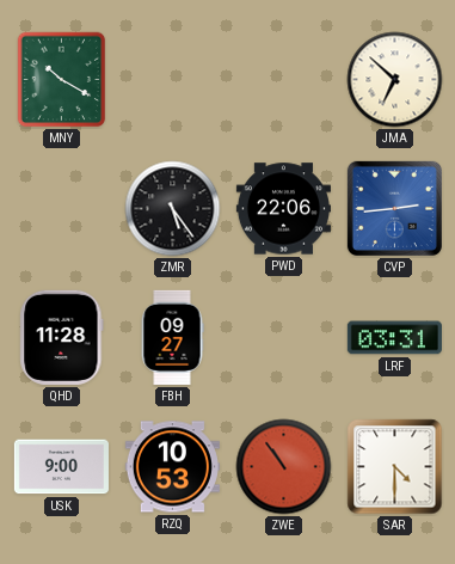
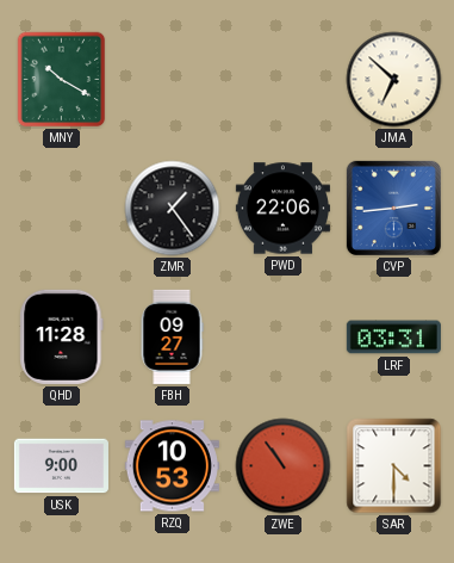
ZMR: 5:24 -> 1:24
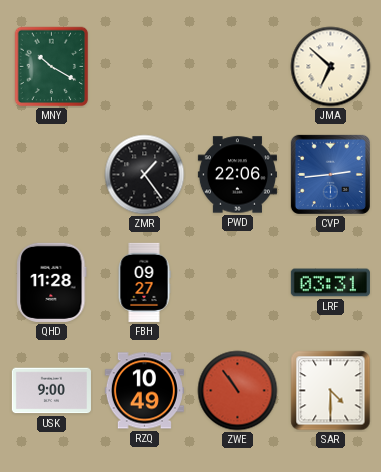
RZQ: 10:53 -> 10:49
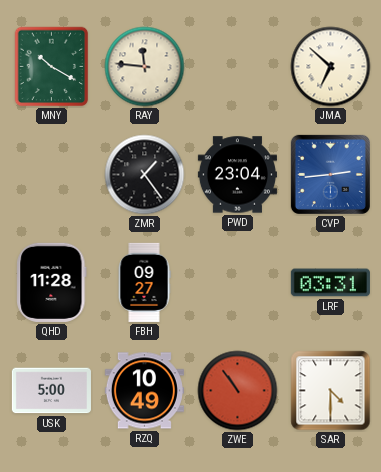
RAY: none -> 11:46
PWD: 22:06 -> 23:04
USK: 9:00 -> 5:00
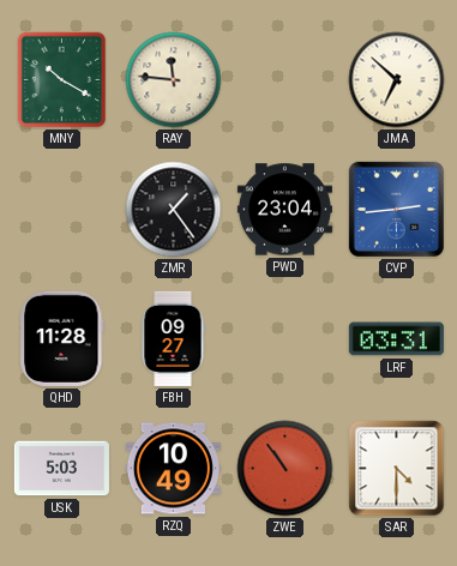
USK: 5:00 -> 5:03
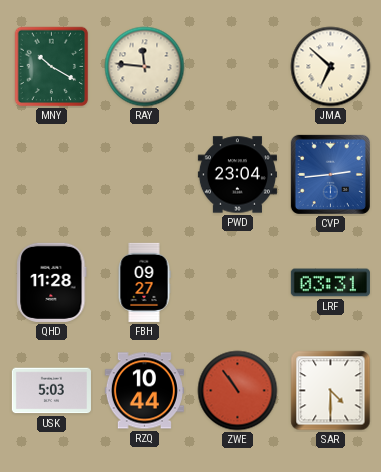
ZMR: 1:24 -> none
RZQ: 10:49 -> 10:44
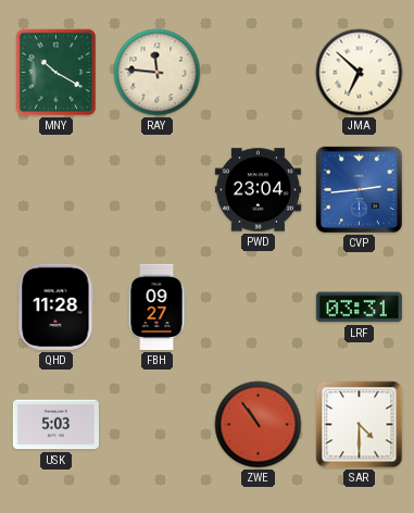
RZQ: 10:44 -> none
